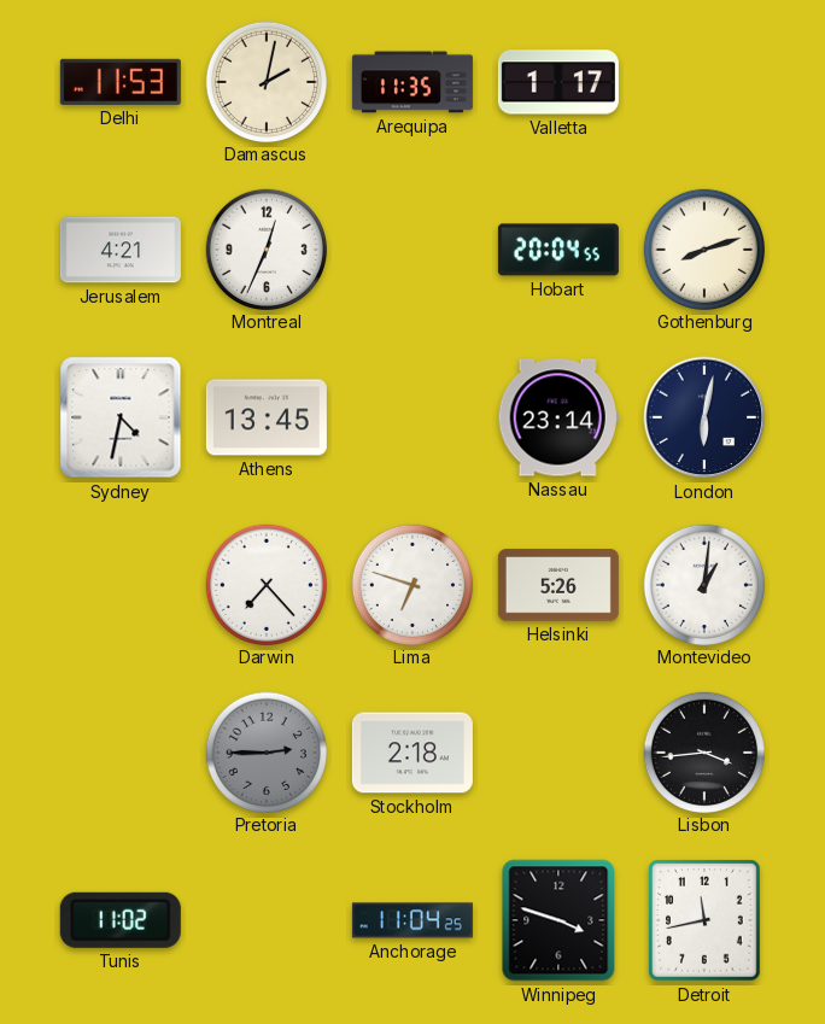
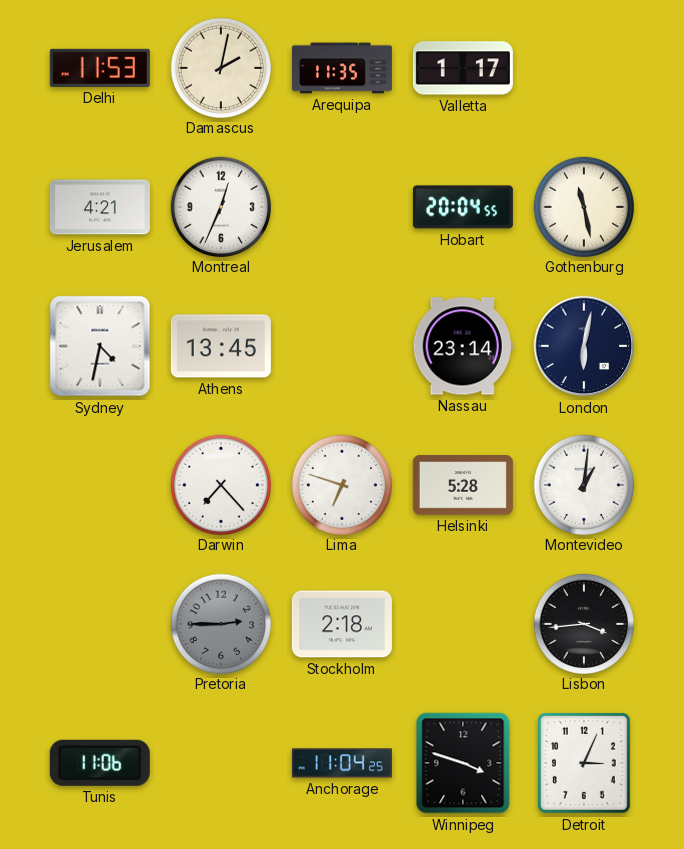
Gothenburg: 8:12 -> 11:28
Helsinki: 5:26 -> 5:28
Tunis: 11:02 -> 11:06
Detroit: 11:43 -> 3:04
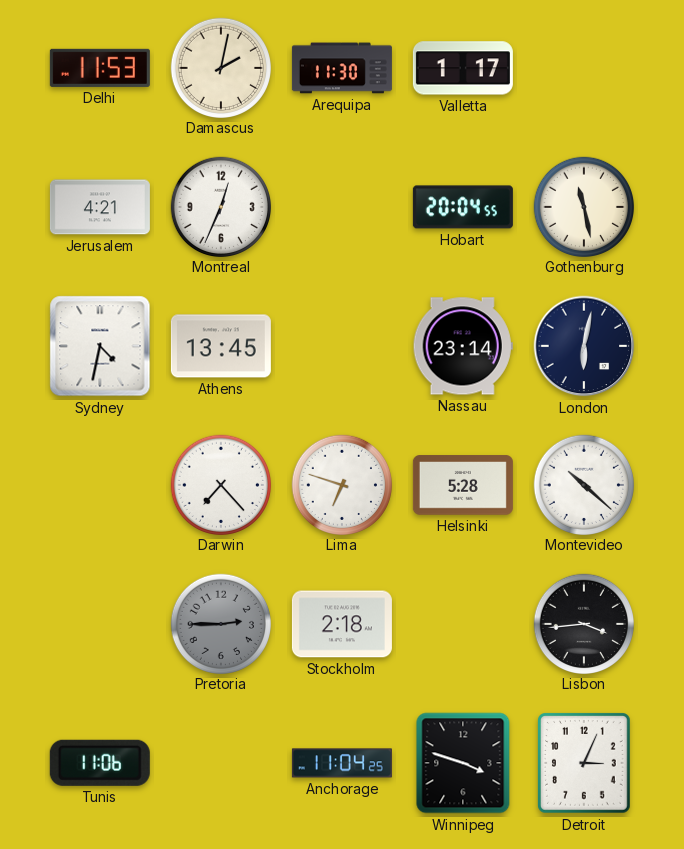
Arequipa: 11:35 -> 11:30
Montevideo: 1:01 -> 10:22
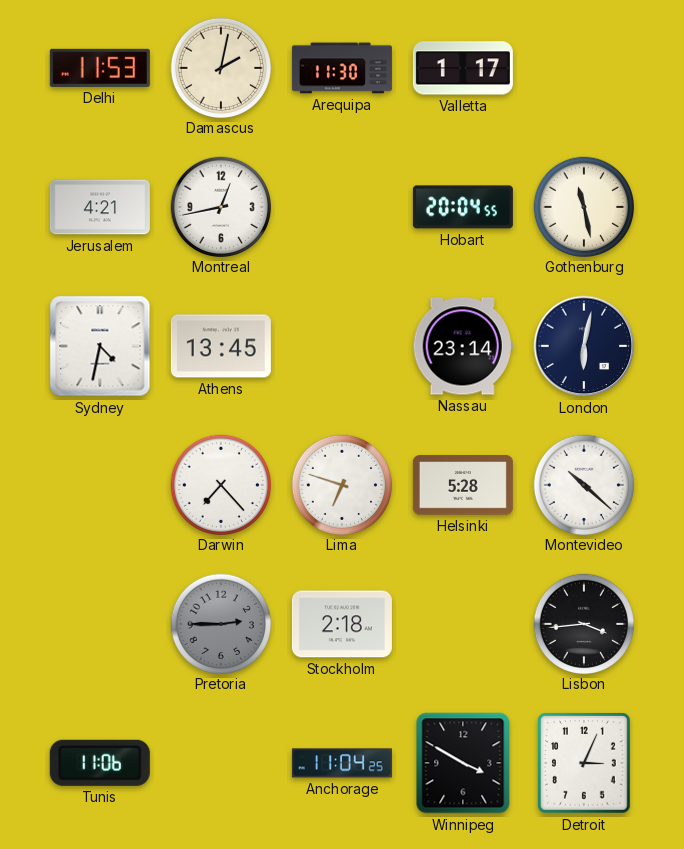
Montreal: 12:34 -> 12:43
Winnipeg: 3:48 -> 3:50
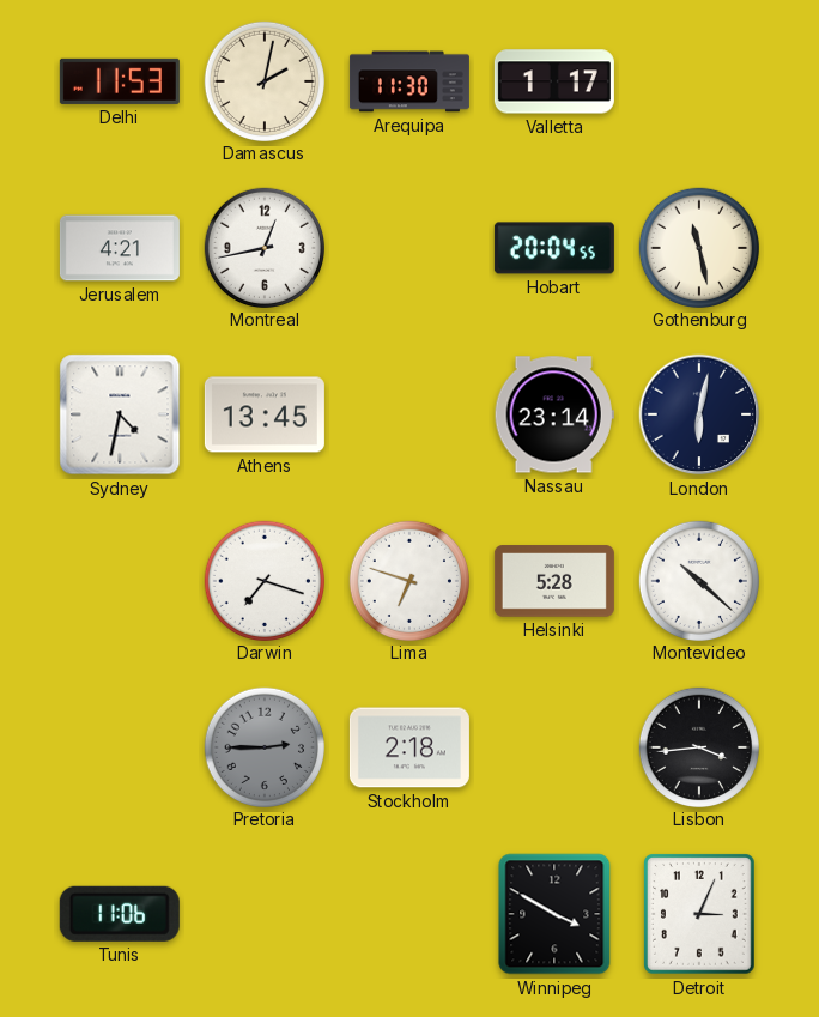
Darwin: 7:23 -> 7:18
Anchorage: 11:04 -> none
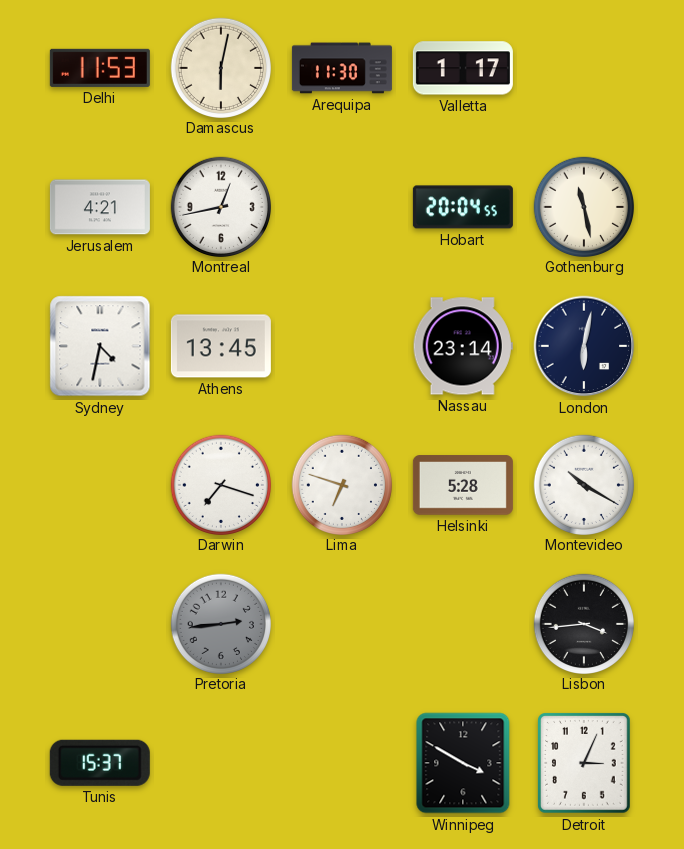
Damascus: 2:02 -> 6:02
Montevideo: 10:22 -> 10:20
Pretoria: 2:45 -> 2:44
Stockholm: 2:18 -> none
Tunis: 11:06 -> 15:37
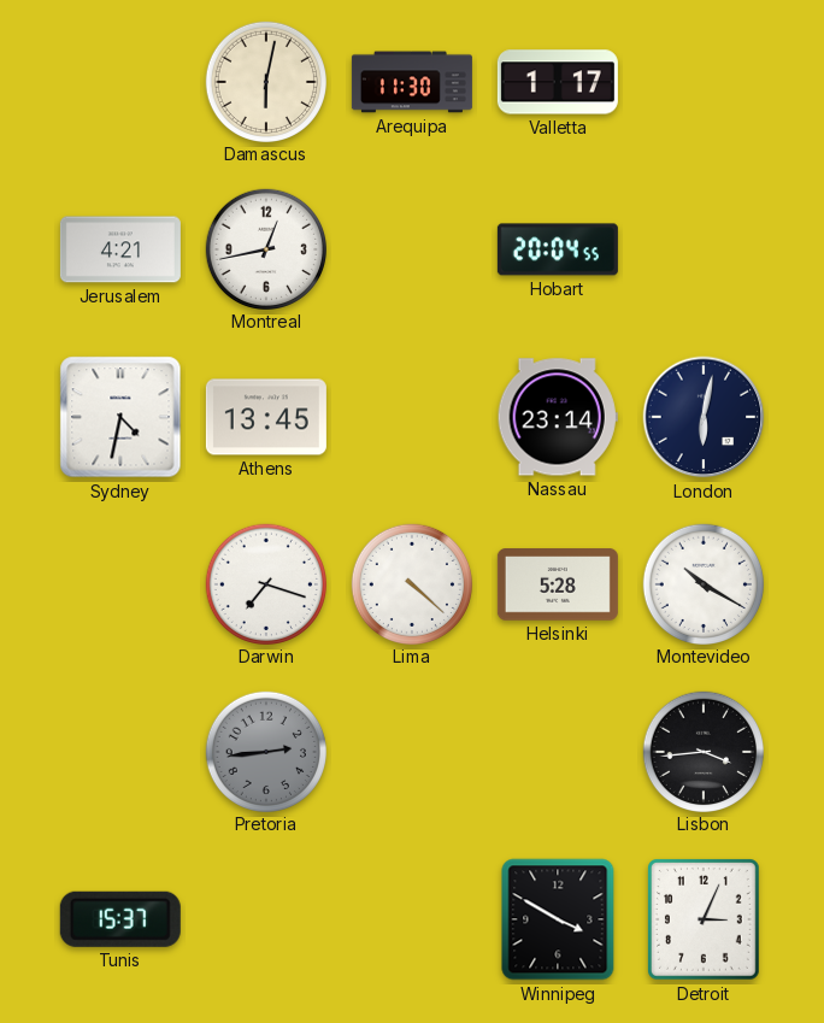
Delhi: 11:53 -> none
Gothenburg: 11:28 -> none
Lima: 6:48 -> 4:22
